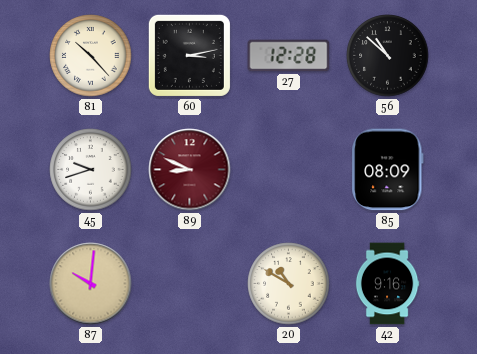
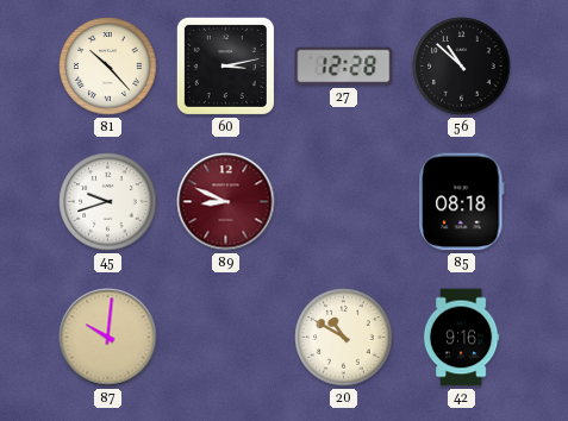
85: 08:09 -> 08:18
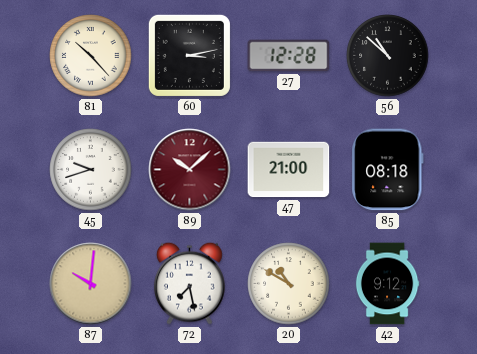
89: 8:49 -> 10:08
47: none -> 21:00
72: none -> 7:28
42: 9:16 -> 9:12
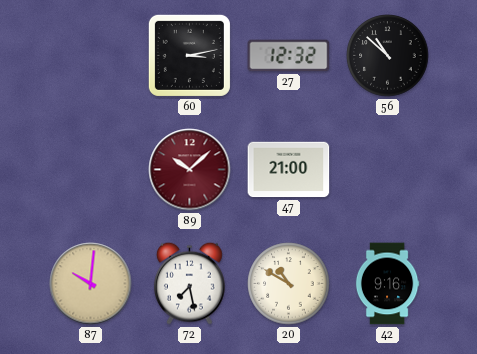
81: 10:23 -> none
27: 12:28 -> 12:32
45: 9:42 -> none
85: 08:18 -> none
42: 9:12 -> 9:16
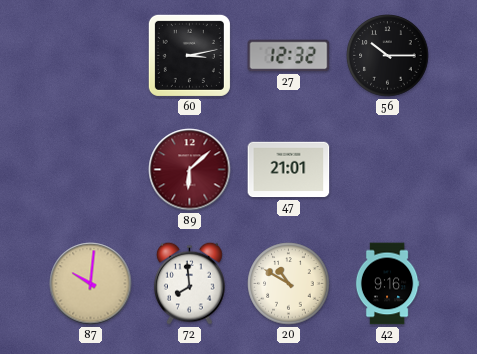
56: 10:52 -> 10:15
89: 10:08 -> 6:08
47: 21:00 -> 21:01
72: 7:28 -> 7:59
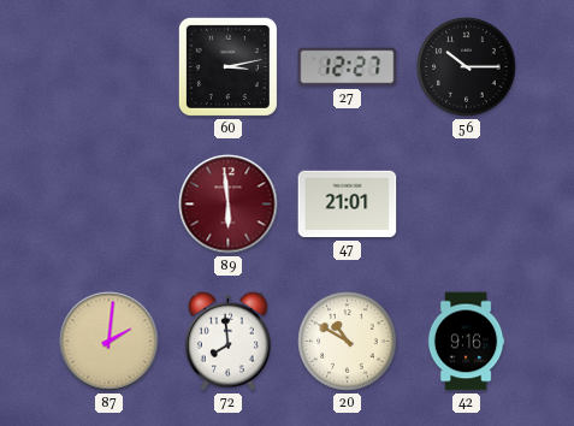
27: 12:32 -> 12:27
89: 6:08 -> 5:59
87: 10:01 -> 2:01
